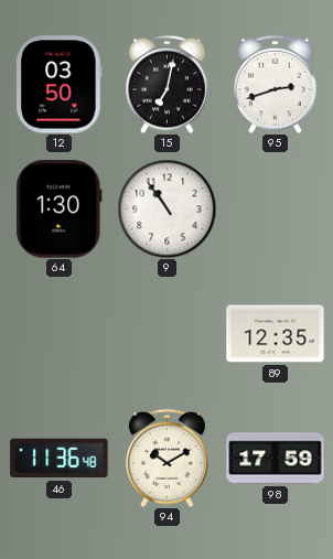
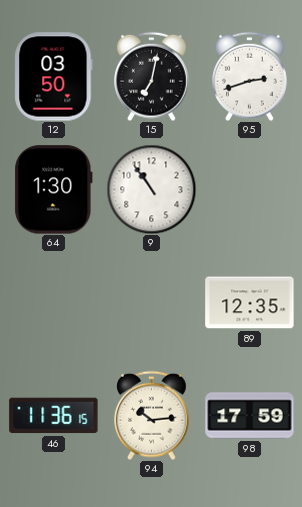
46: 11:36:48 -> 11:36:15
94: 10:10 -> 10:14
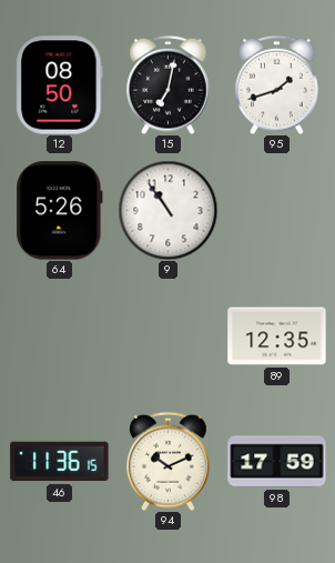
12: 03:50 -> 08:50
95: 2:42 -> 1:42
64: 1:30 -> 5:26
94: 10:14 -> 10:11
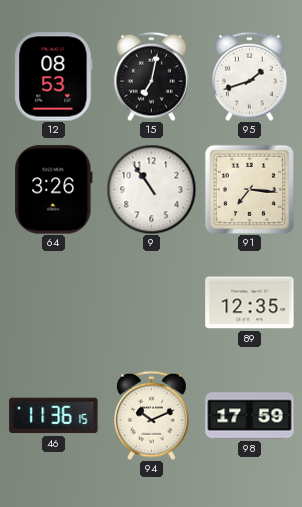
12: 08:50 -> 08:53
64: 5:26 -> 3:26
91: none -> 7:16
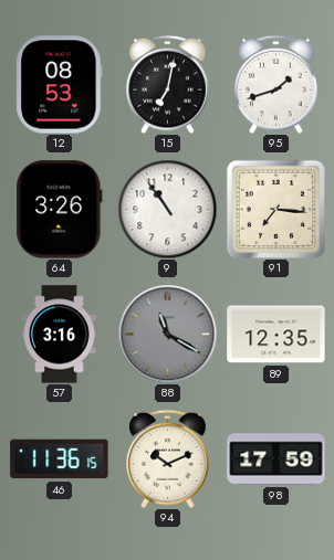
57: none -> 3:16
88: none -> 11:20
